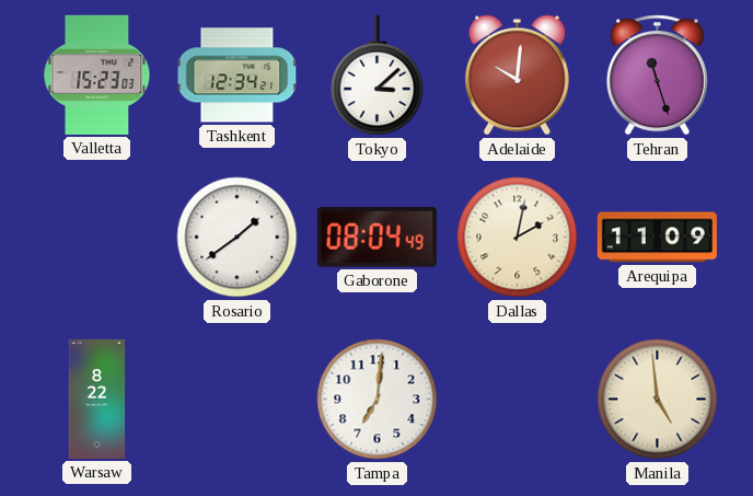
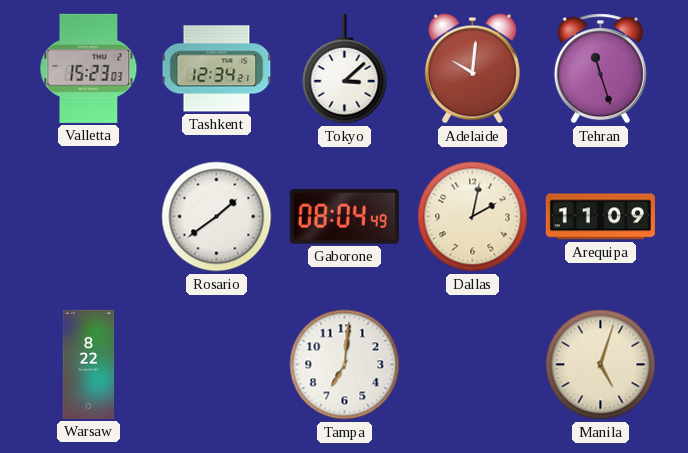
Manila: 4:59 -> 5:03
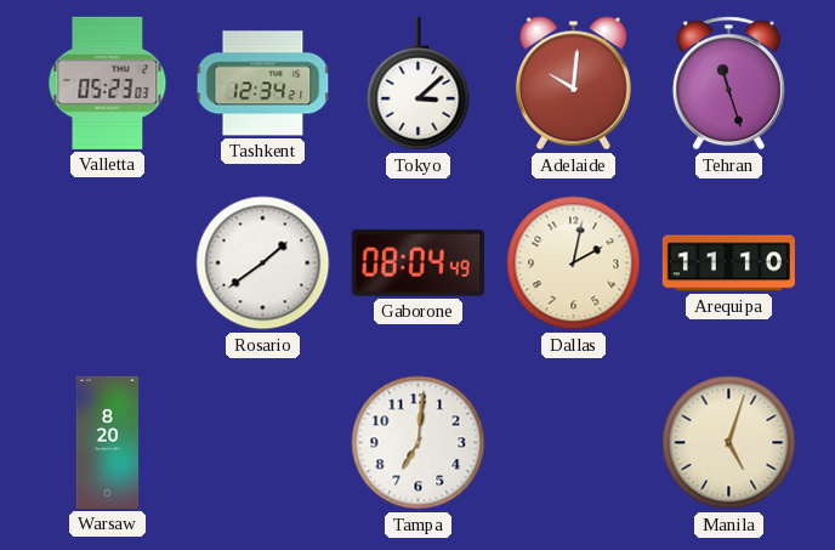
Valletta: 15:23 -> 05:23
Arequipa: 11:09 -> 11:10
Warsaw: 8:22 -> 8:20
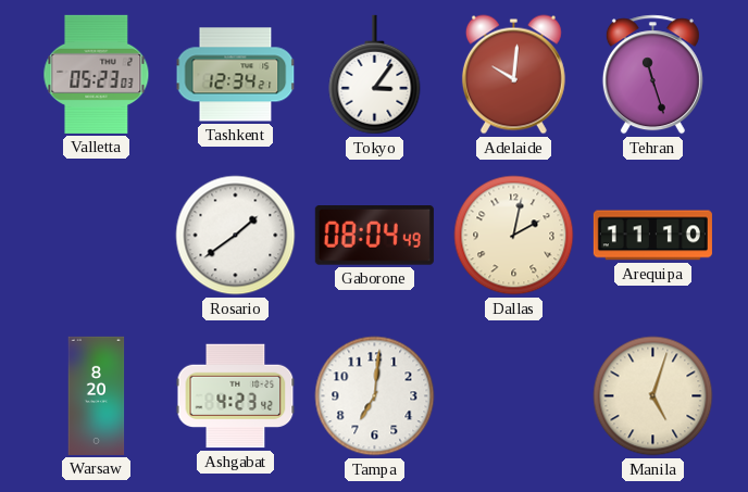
Tokyo: 3:08 -> 3:06
Ashgabat: none -> 4:23
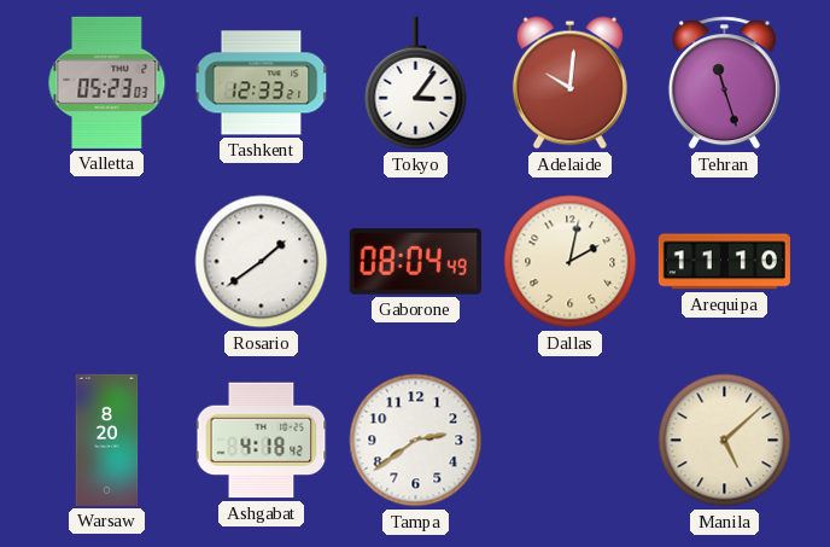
Tashkent: 12:34 -> 12:33
Ashgabat: 4:23 -> 4:18
Tampa: 7:01 -> 2:39
Manila: 5:03 -> 5:08
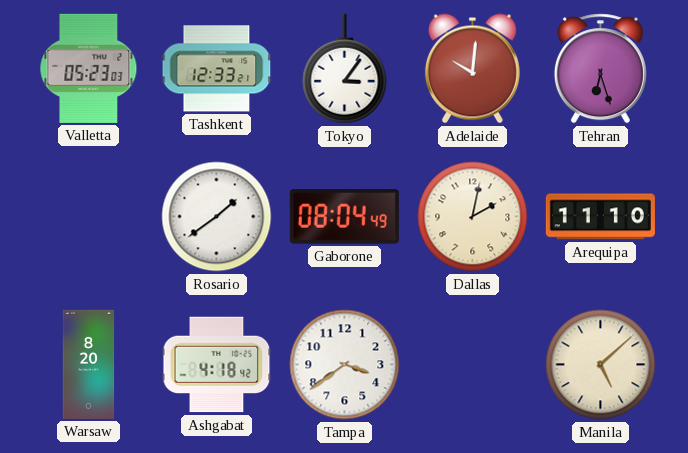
Tehran: 11:27 -> 6:27
Tampa: 2:39 -> 3:39
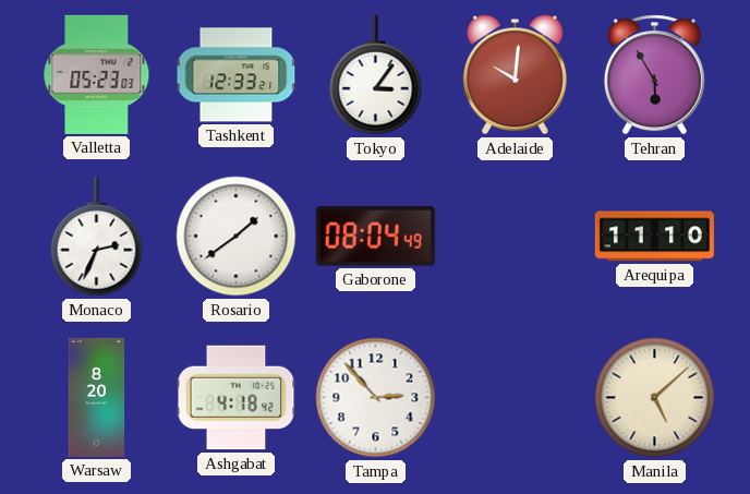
Tehran: 6:27 -> 5:55
Monaco: none -> 2:34
Dallas: 2:02 -> none
Tampa: 3:39 -> 2:53
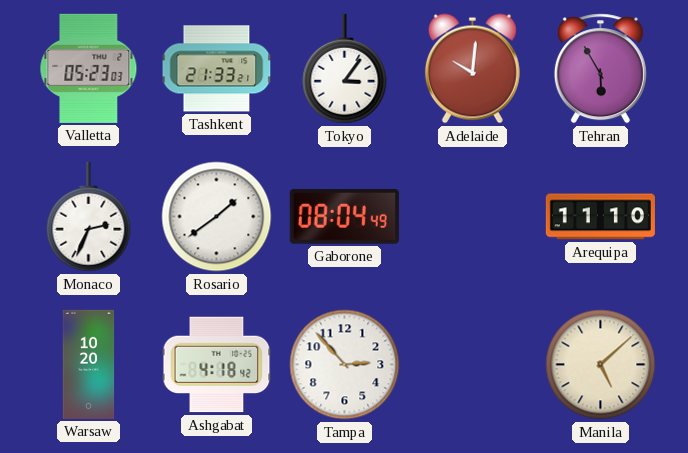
Tashkent: 12:33 -> 21:33
Warsaw: 8:20 -> 10:20
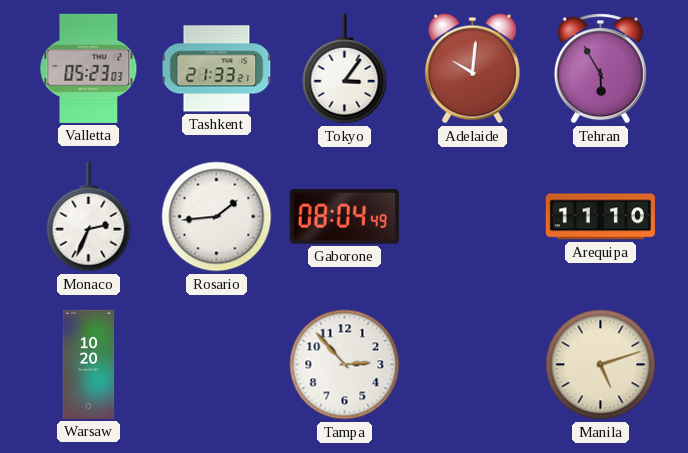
Rosario: 1:39 -> 1:44
Ashgabat: 4:18 -> none
Manila: 5:08 -> 5:12
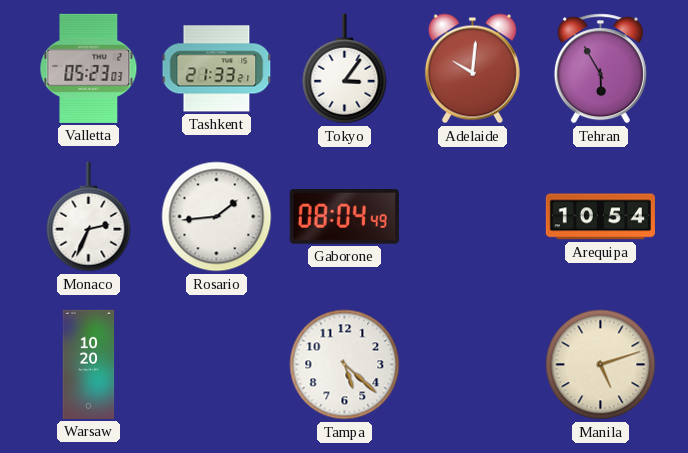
Arequipa: 11:10 -> 10:54
Tampa: 2:53 -> 5:22
